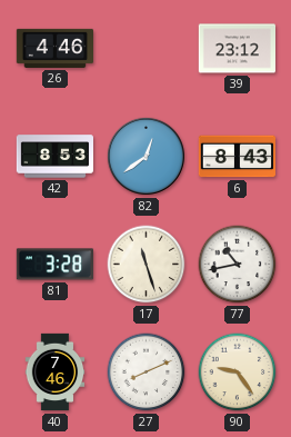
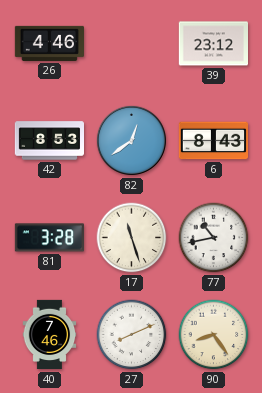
90: 9:24 -> 8:24
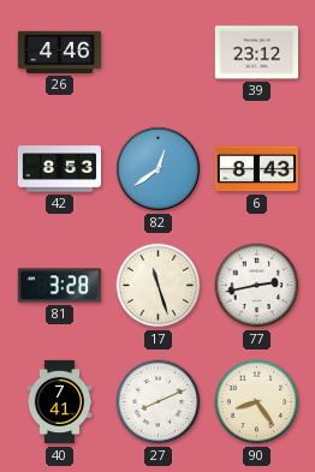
77: 10:43 -> 2:43
40: 7:46 -> 7:41
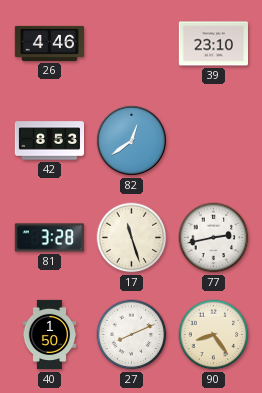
39: 23:12 -> 23:10
6: 8:43 -> none
40: 7:41 -> 1:50
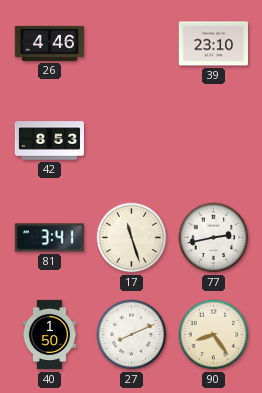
82: 12:39 -> none
81: 3:28 -> 3:41
